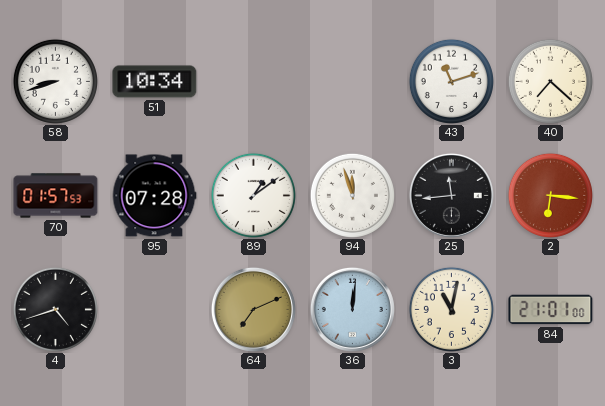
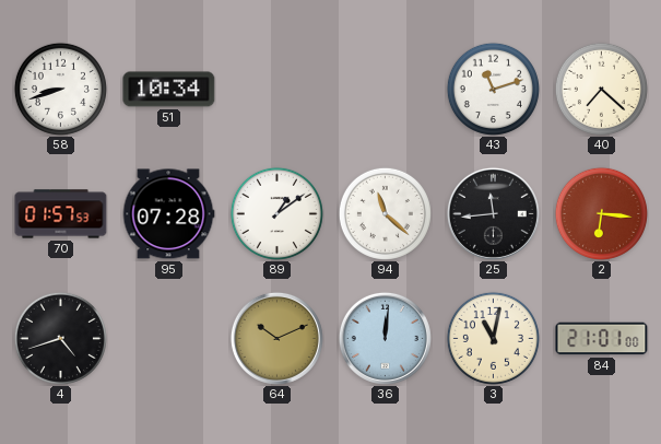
94: 11:57 -> 11:22
64: 7:11 -> 10:11
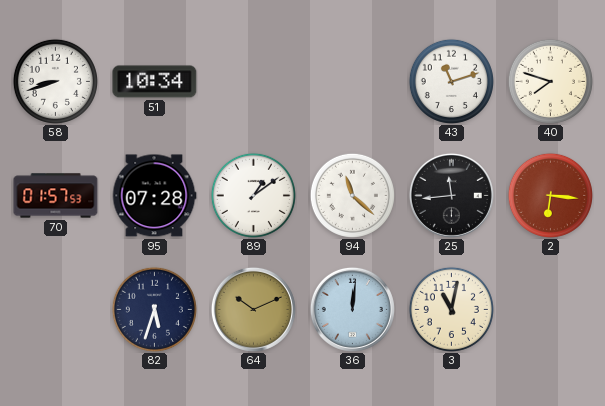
40: 7:22 -> 7:48
4: 4:42 -> none
82: none -> 5:33
84: 21:01 -> none
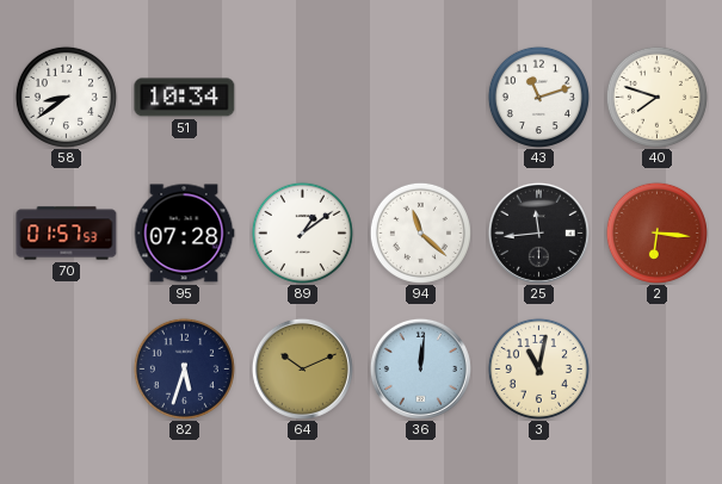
58: 8:42 -> 8:39
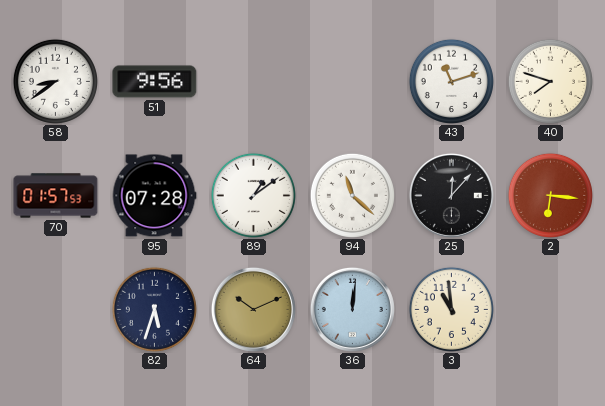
51: 10:34 -> 9:56
25: 11:44 -> 12:07
3: 11:02 -> 10:59
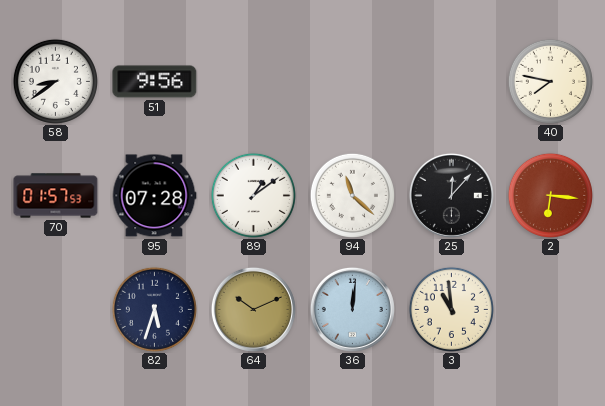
43: 11:12 -> none
40: 7:48 -> 7:47
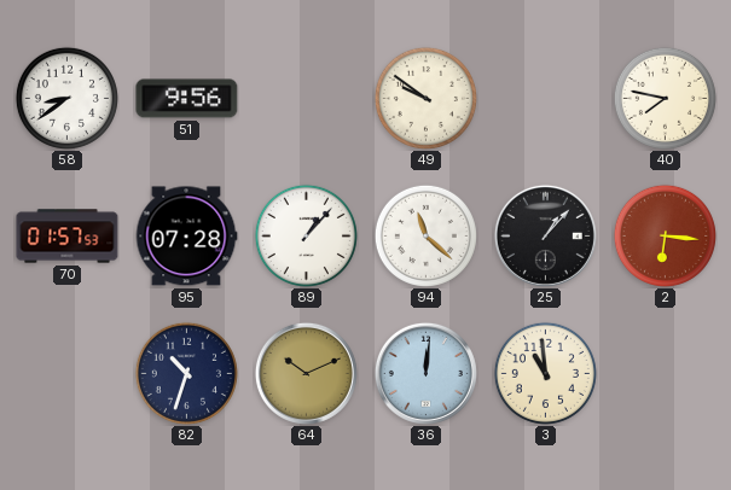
49: none -> 9:51
89: 1:09 -> 1:07
25: 12:07 -> 1:07
82: 5:33 -> 10:33
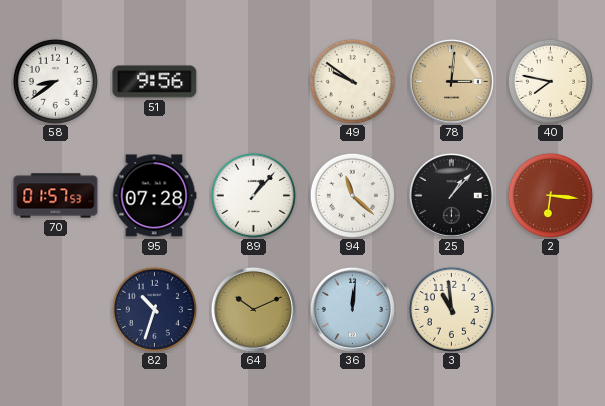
78: none -> 3:01
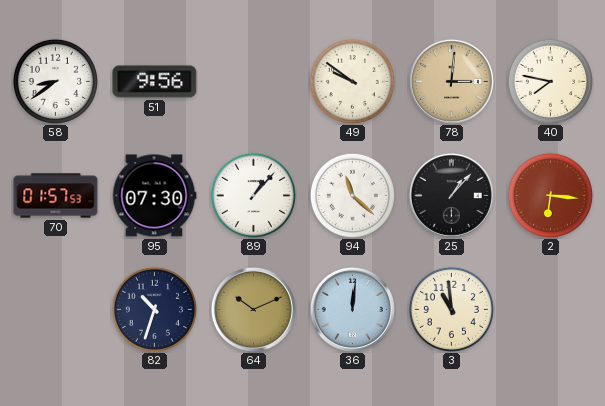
95: 07:28 -> 07:30
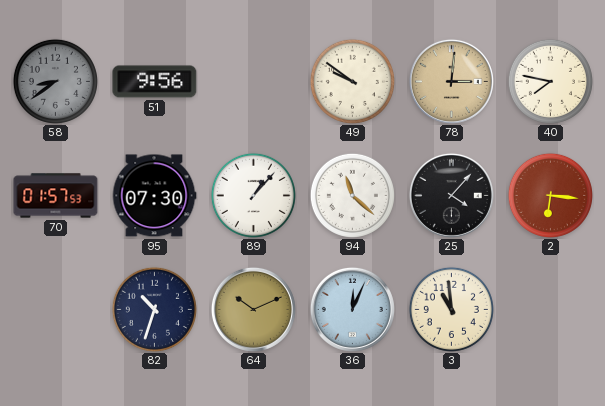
58 dial: white -> grey
25: 1:07 -> 4:07
36: 12:01 -> 12:04
